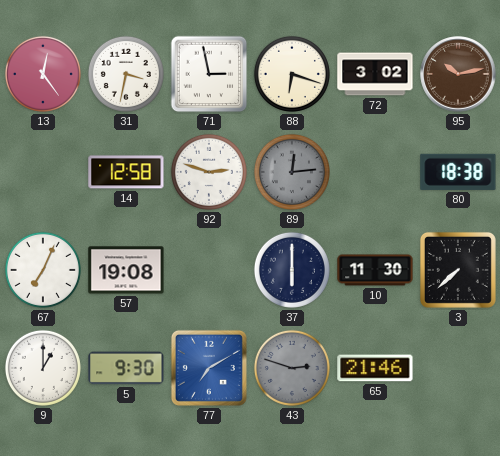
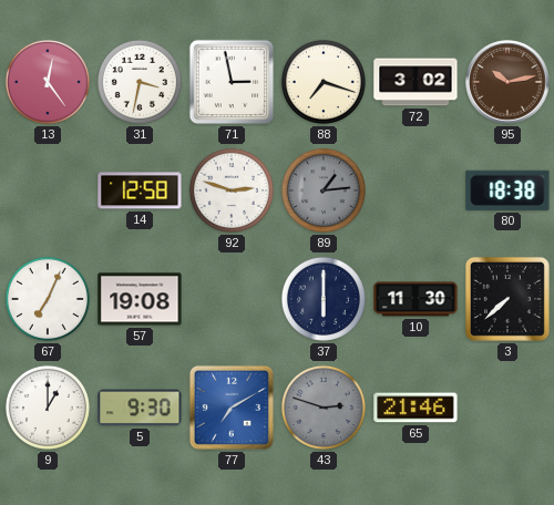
88: 6:18 -> 7:18
89: 12:14 -> 1:14
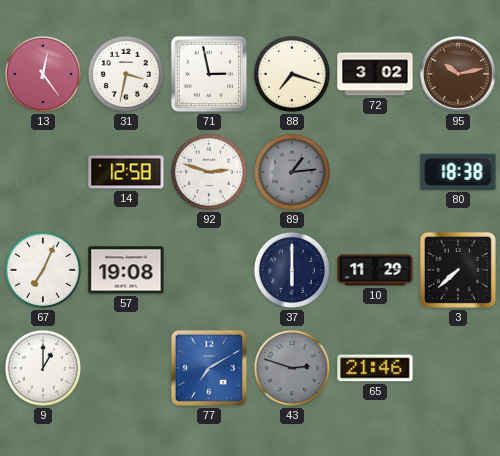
10: 11:30 -> 11:29
5: 9:30 -> none
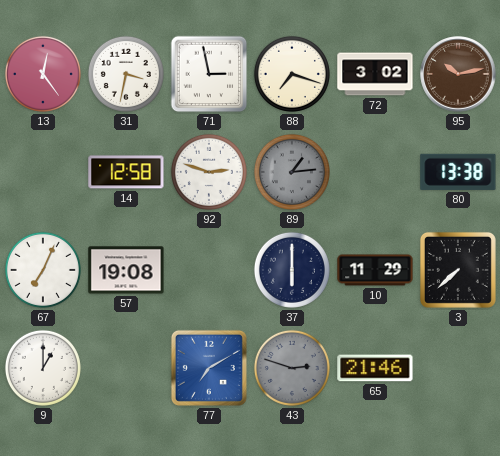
80: 18:38 -> 13:38
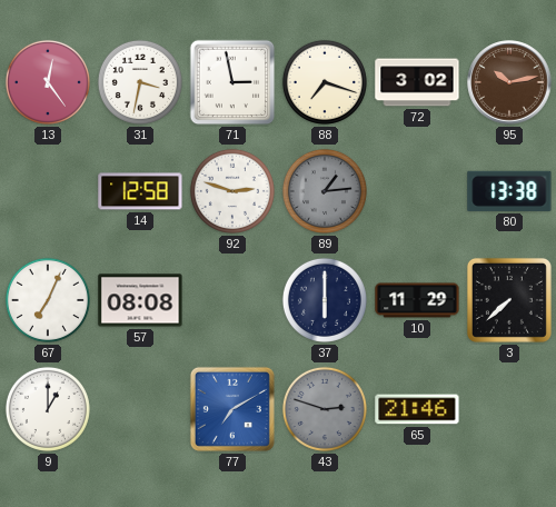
57: 19:08 -> 08:08
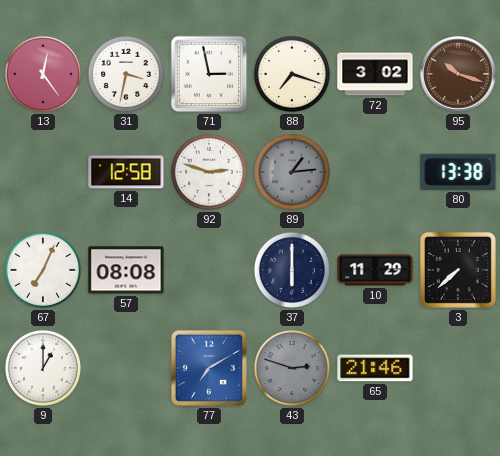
95: 10:13 -> 10:18
